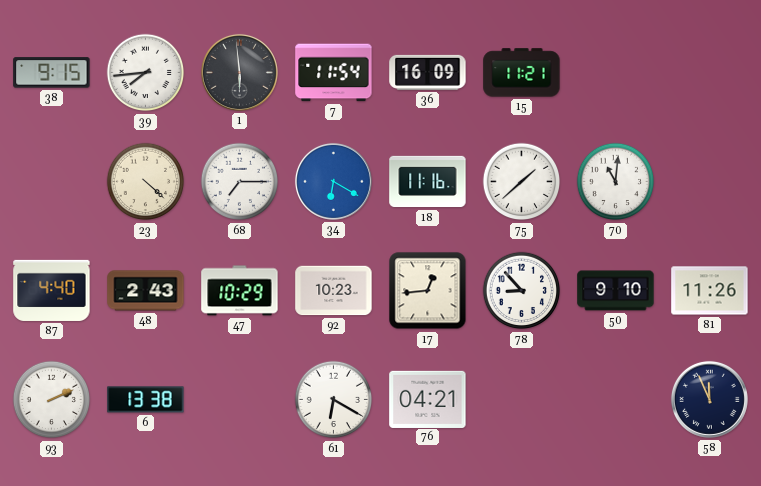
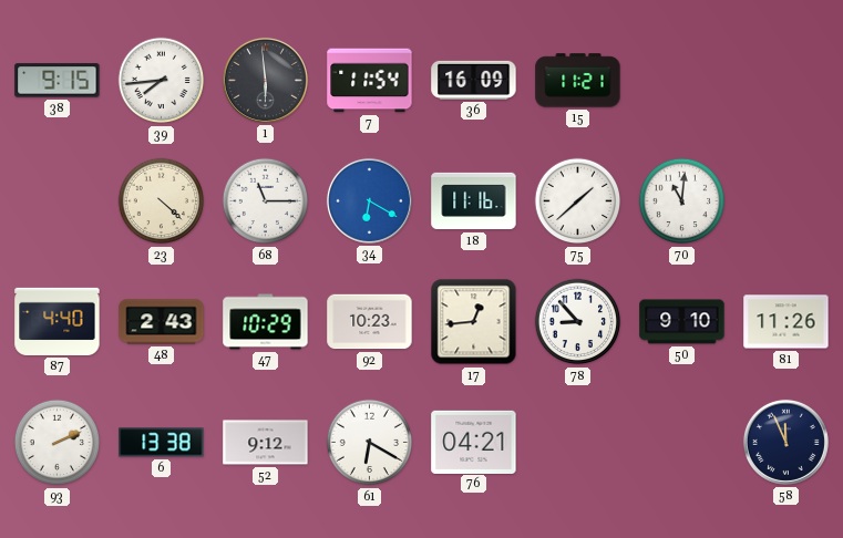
68: 7:15 -> 11:15
52: none -> 9:12
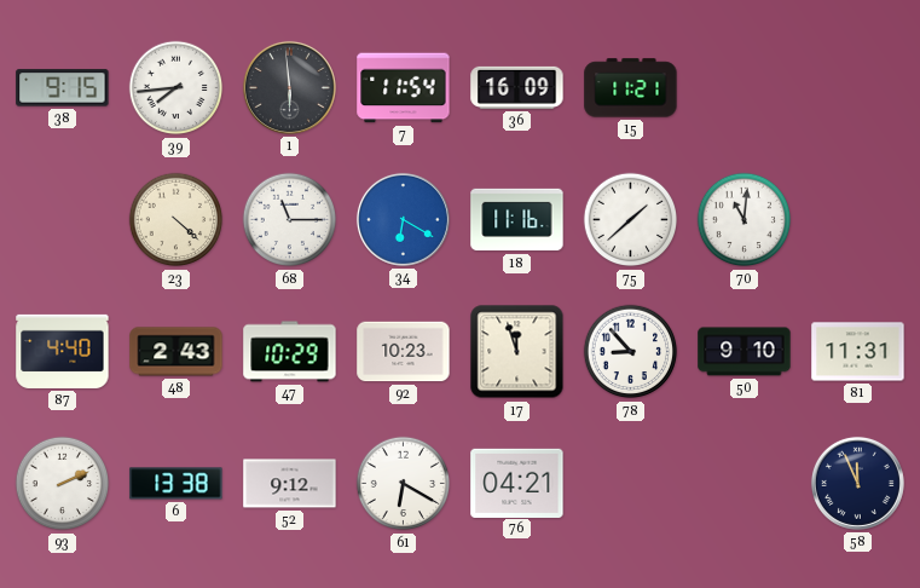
17: 12:44 -> 11:57
81: 11:26 -> 11:31
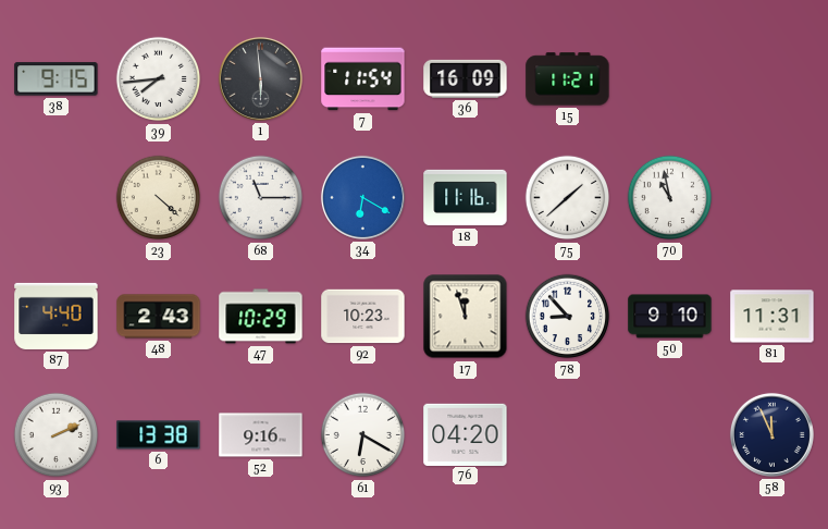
70: 11:01 -> 10:58
52: 9:12 -> 9:16
76: 04:21 -> 04:20
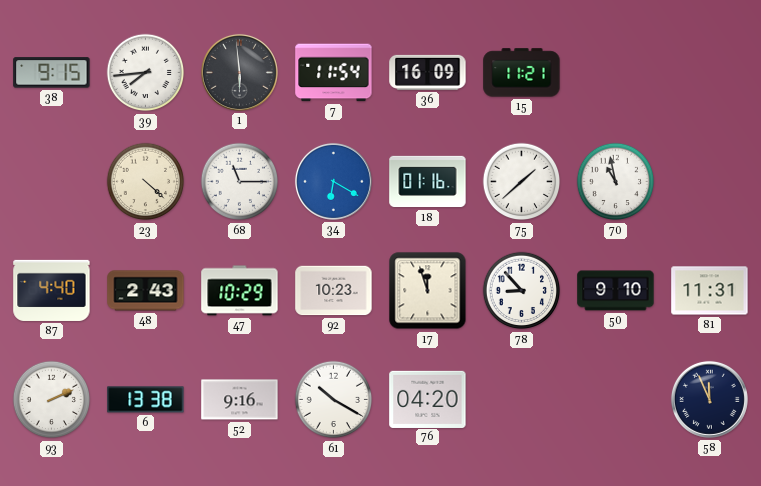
18: 11:16 -> 01:16
61: 6:20 -> 10:20
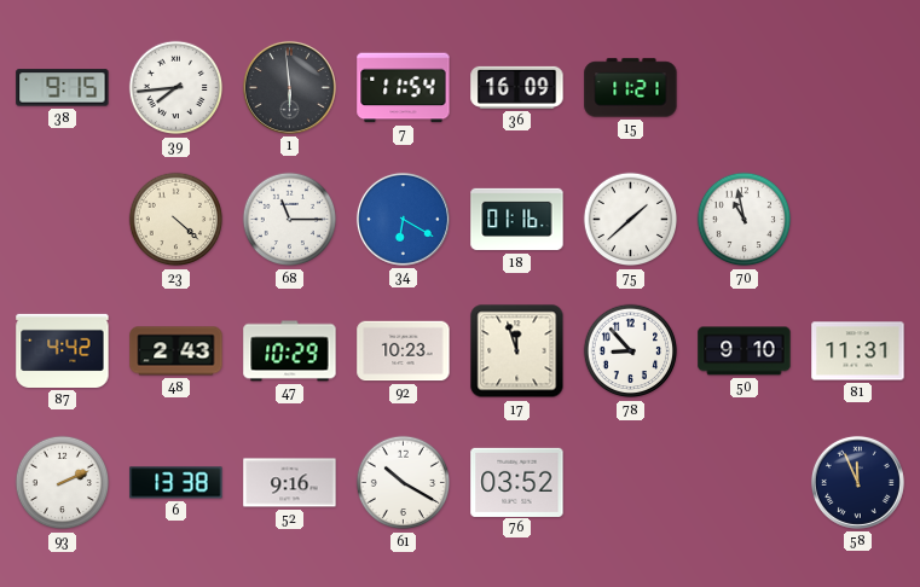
87: 4:40 -> 4:42
76: 04:20 -> 03:52
